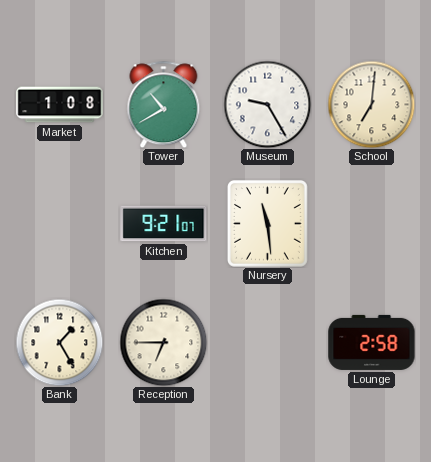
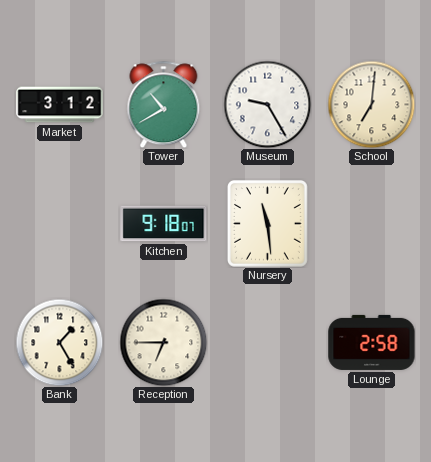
Market: 1:08 -> 3:12
Kitchen: 9:21 -> 9:18
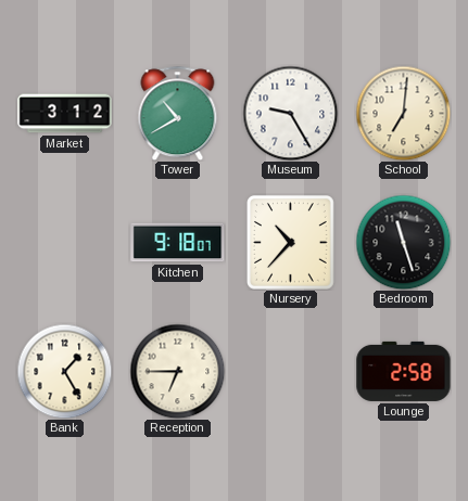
Nursery: 11:29 -> 10:37
Bedroom: none -> 11:27
